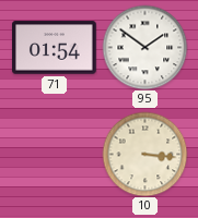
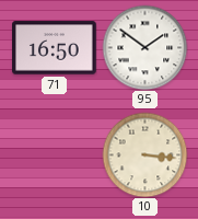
71: 01:54 -> 16:50
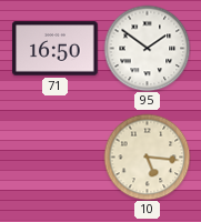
10: 3:16 -> 5:16
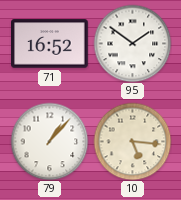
71: 16:50 -> 16:52
79: none -> 1:07
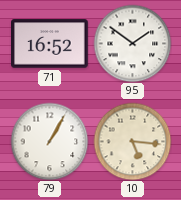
79: 1:07 -> 1:05
